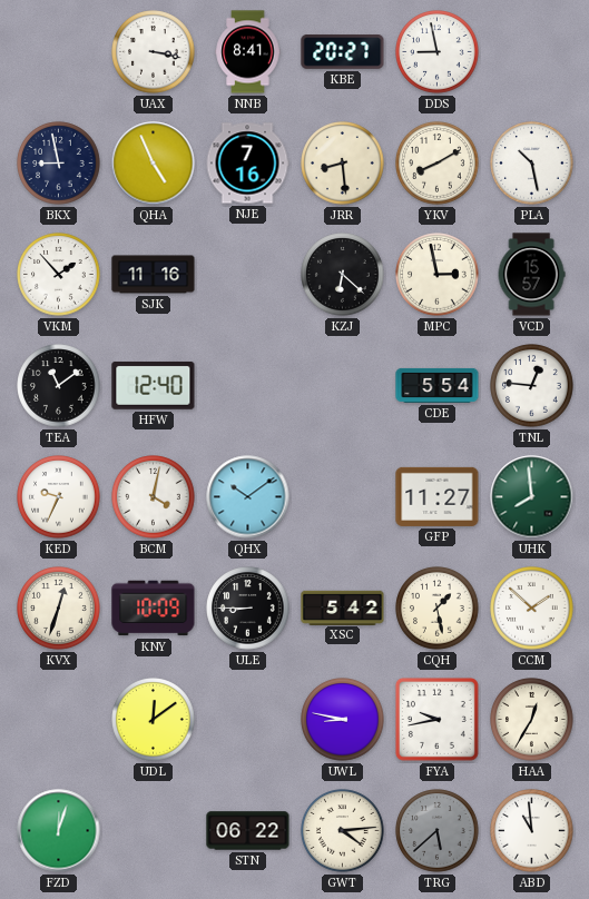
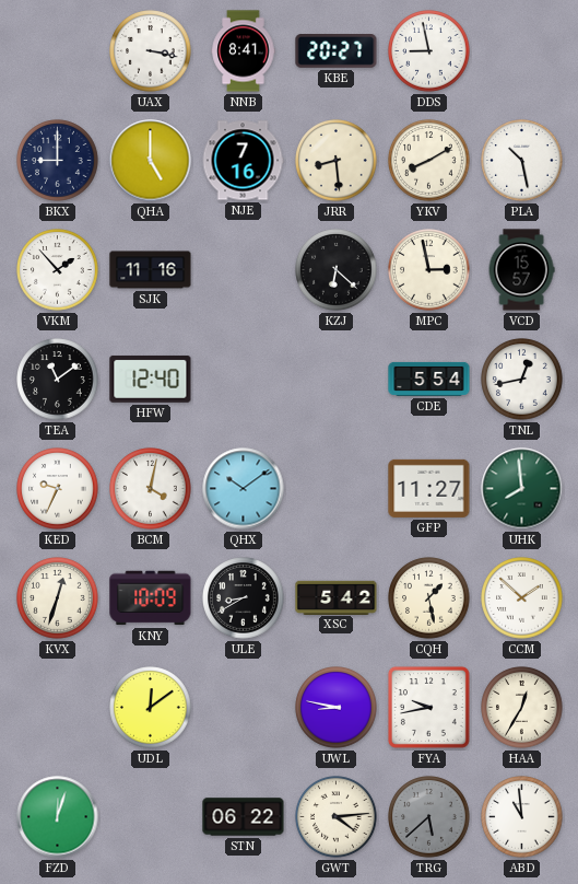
BKX: 8:58 -> 9:00
QHA: 4:56 -> 5:00
TNL: 12:46 -> 12:43
ULE: 8:45 -> 8:40
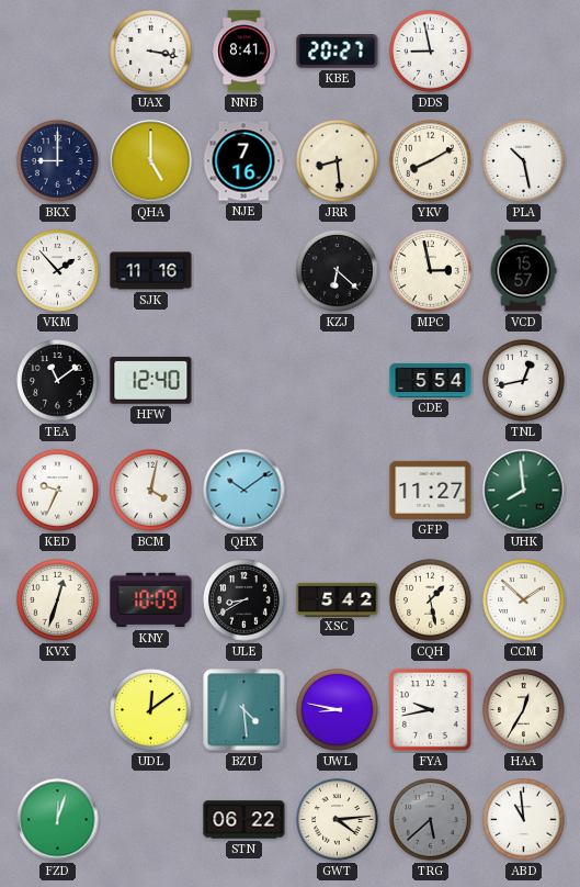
BZU: none -> 4:29
